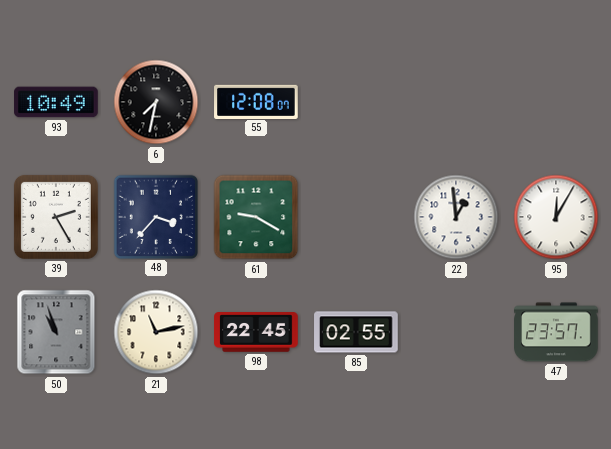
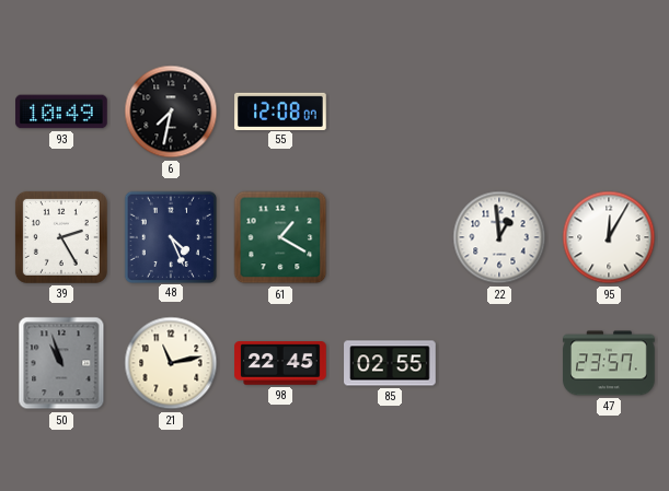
48: 3:37 -> 4:26
61: 9:20 -> 1:20
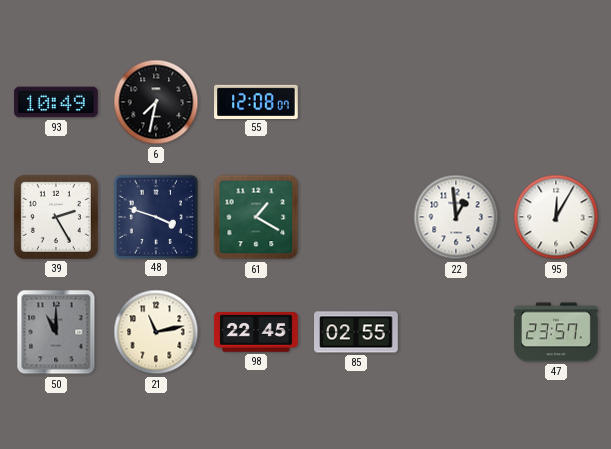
48: 4:26 -> 3:48
50: 10:57 -> 11:00
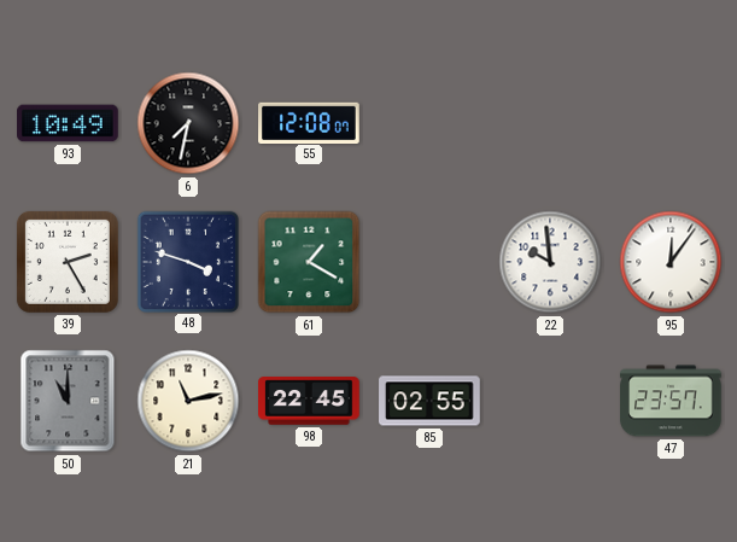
22: 12:59 -> 9:59
95: 12:05 -> 12:06
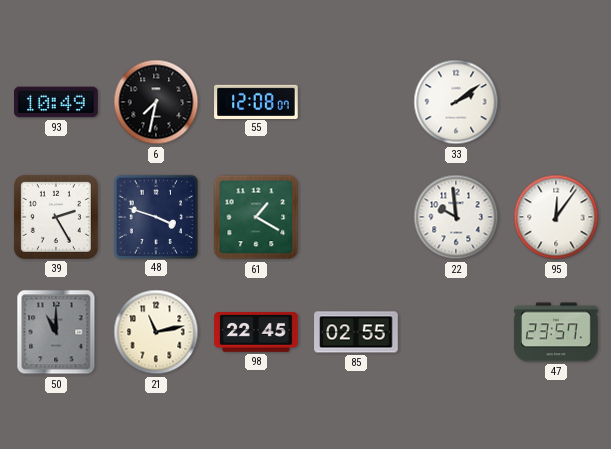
33: none -> 2:09
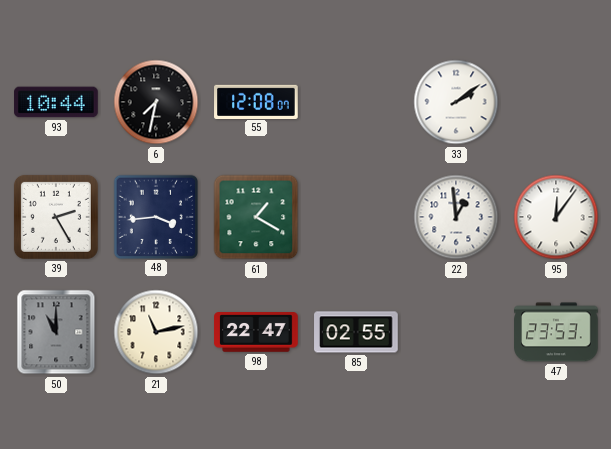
93: 10:49 -> 10:44
48: 3:48 -> 3:44
22: 9:59 -> 12:59
98: 22:45 -> 22:47
47: 23:57 -> 23:53
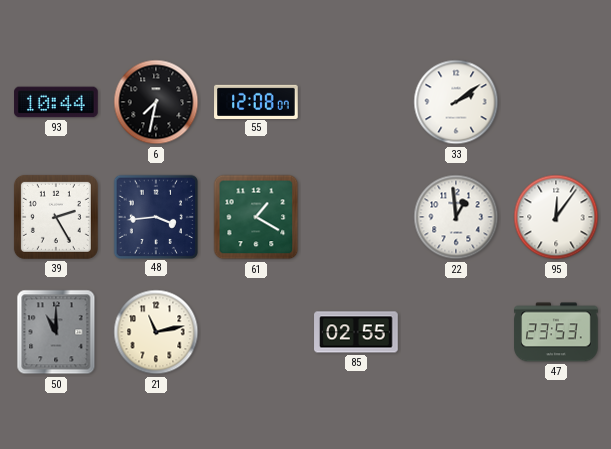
98: 22:47 -> none
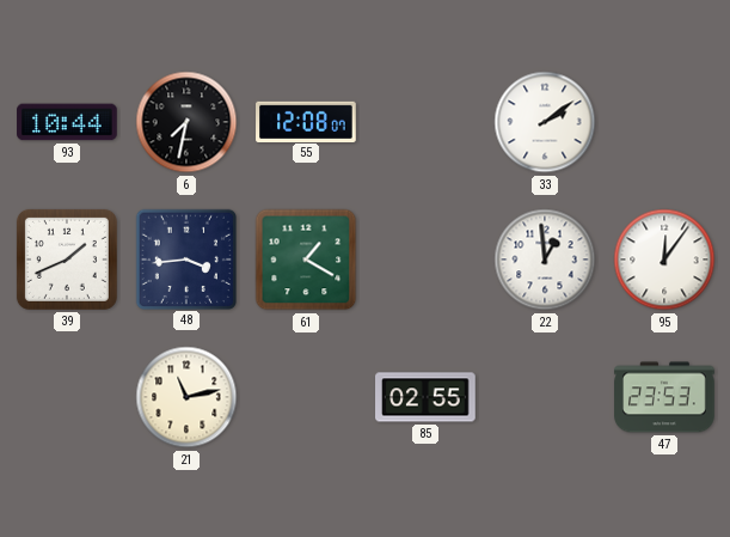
39: 2:25 -> 1:41
50: 11:00 -> none
